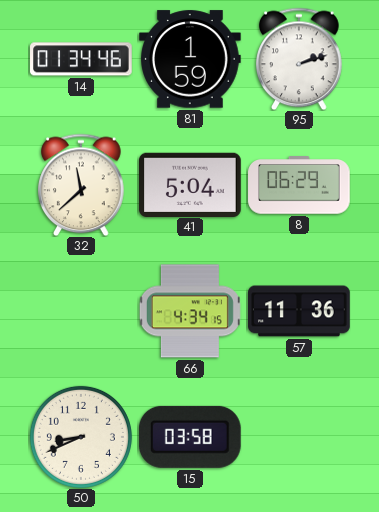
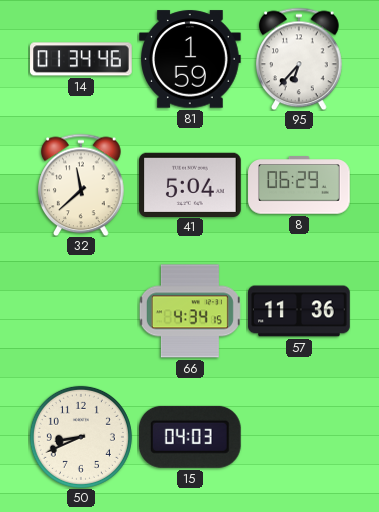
95: 2:12 -> 6:37
15: 03:58 -> 04:03
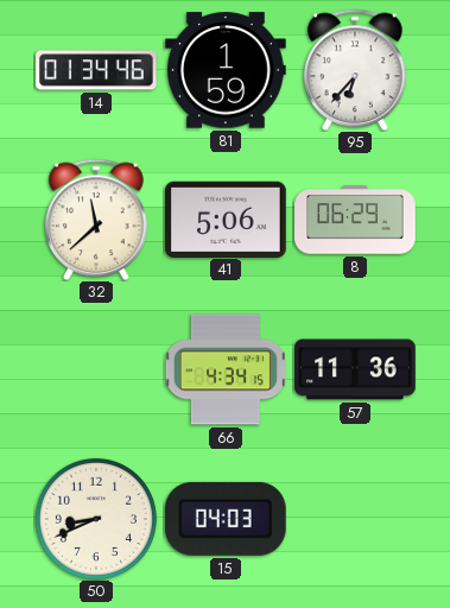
41: 5:04 -> 5:06
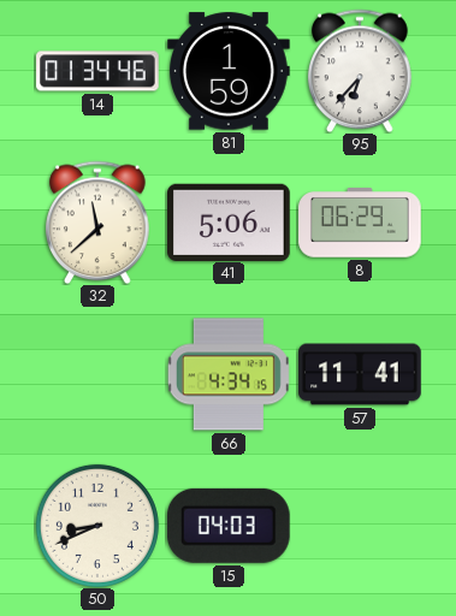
57: 11:36 -> 11:41
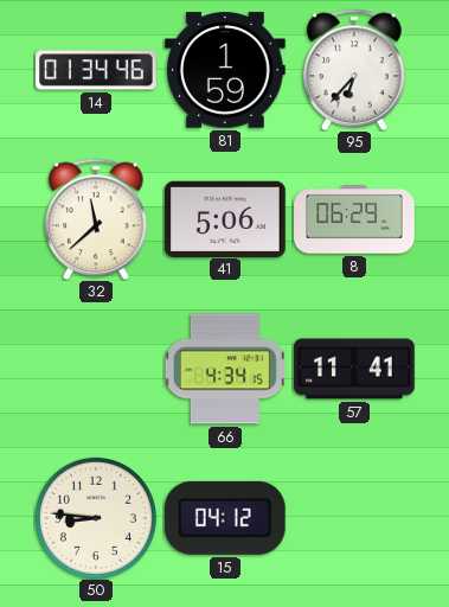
50: 8:41 -> 8:46
15: 04:03 -> 04:12
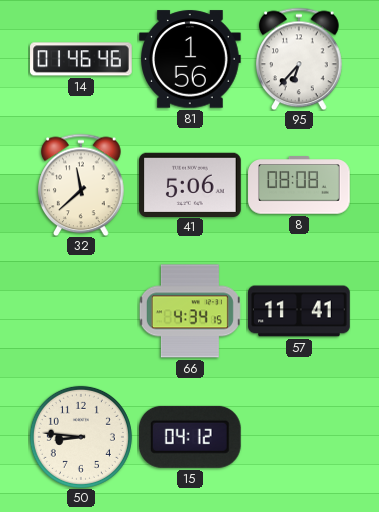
14: 01:34 -> 01:46
81: 1:59 -> 1:56
8: 06:29 -> 08:08
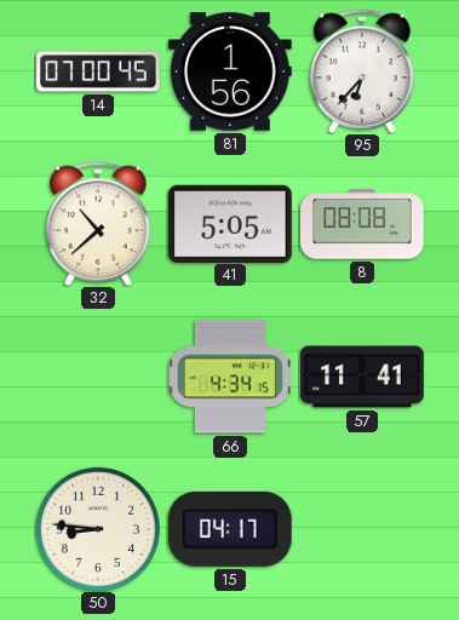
14: 01:46 -> 07:00
32: 11:38 -> 10:38
41: 5:06 -> 5:05
15: 04:12 -> 04:17
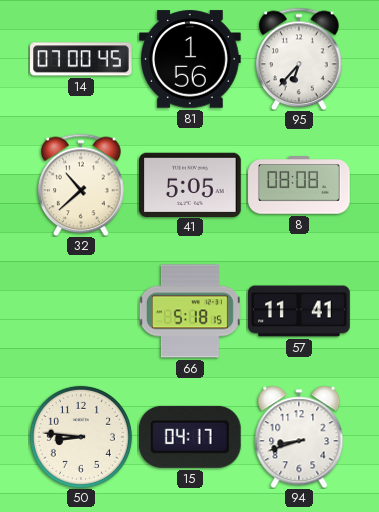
66: 4:34 -> 5:18
94: none -> 8:42
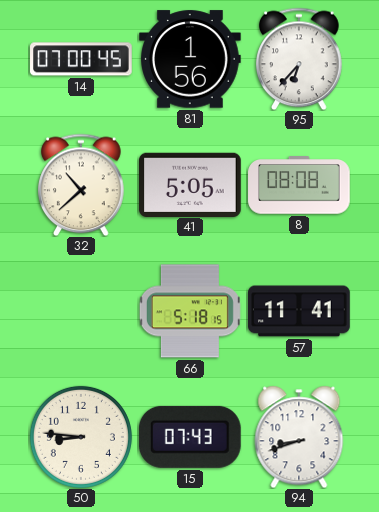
15: 04:17 -> 07:43
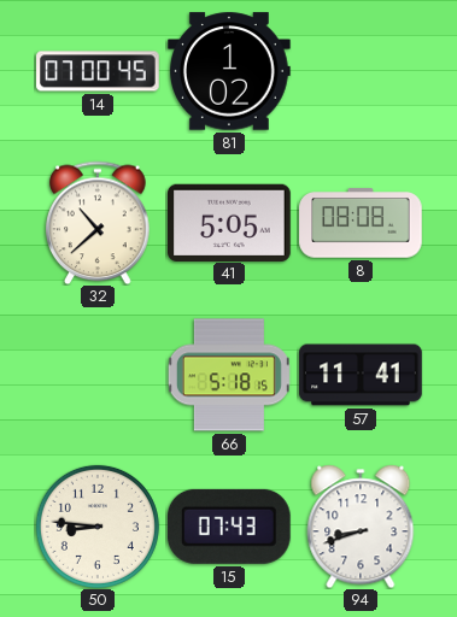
81: 1:56 -> 1:02
95: 6:37 -> none
